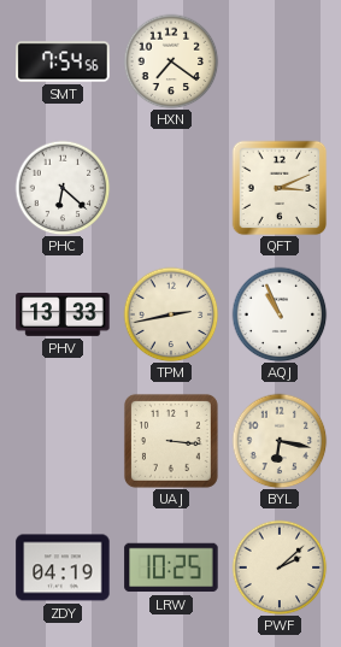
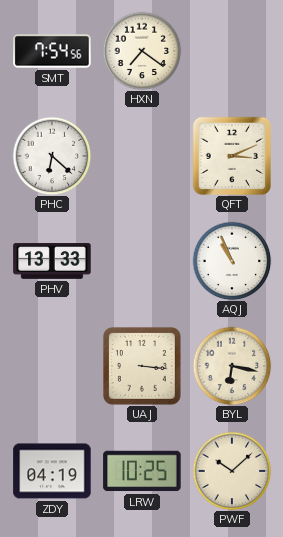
TPM: 2:43 -> none
PWF: 2:08 -> 10:08
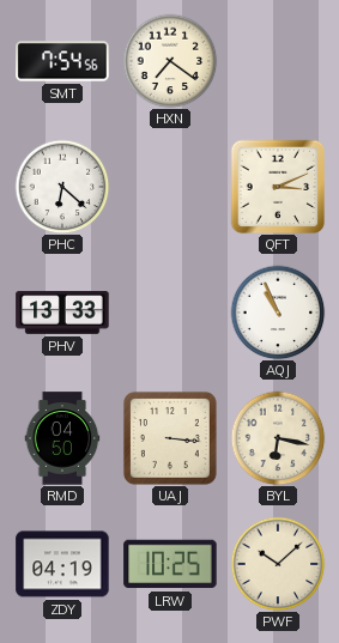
RMD: none -> 04:50
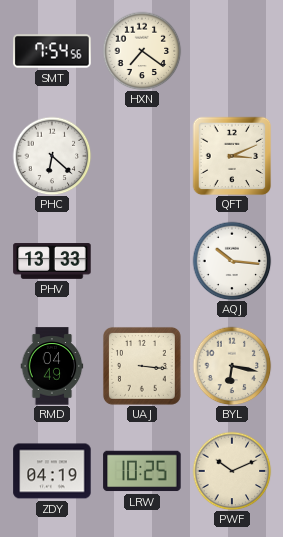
AQJ: 10:56 -> 10:16
RMD: 04:50 -> 04:49
PWF: 10:08 -> 10:11
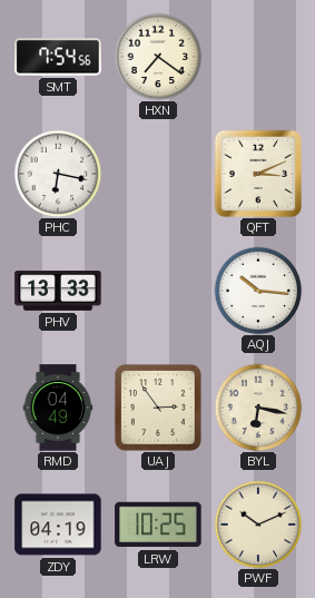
PHC: 6:22 -> 6:17
UAJ: 3:16 -> 2:54
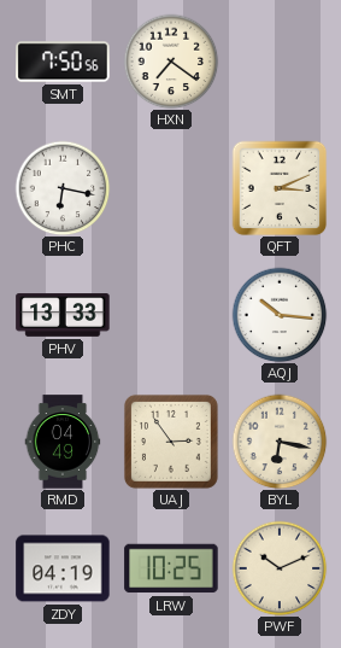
SMT: 7:54 -> 7:50
